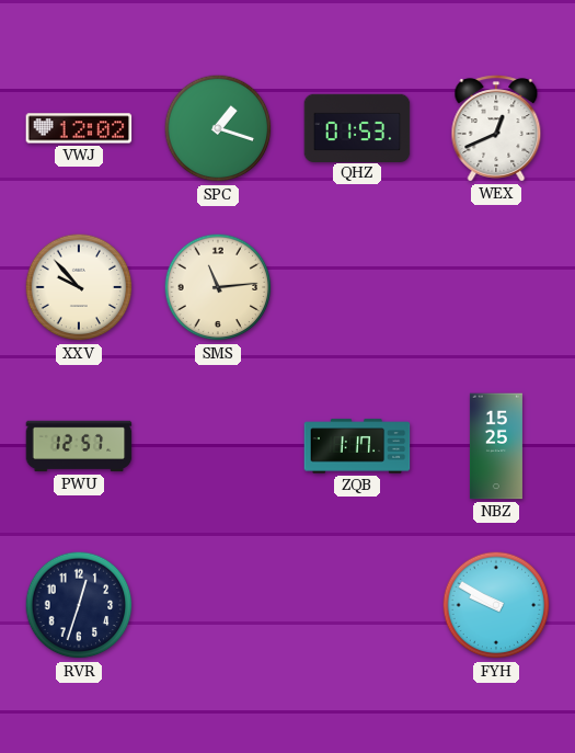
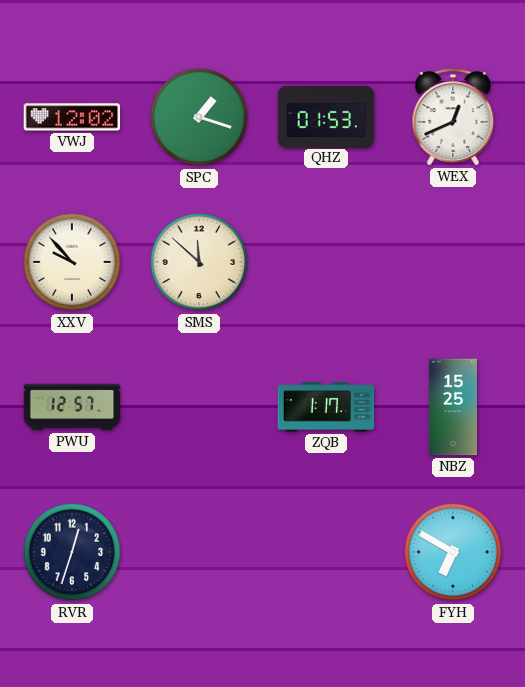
SMS: 11:14 -> 11:52
FYH: 9:50 -> 6:50
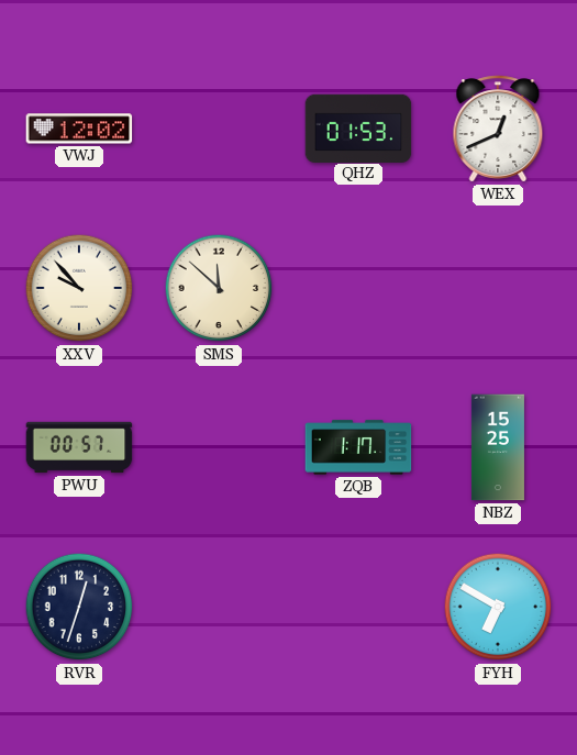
SPC: 1:18 -> none
PWU: 12:57 -> 00:57
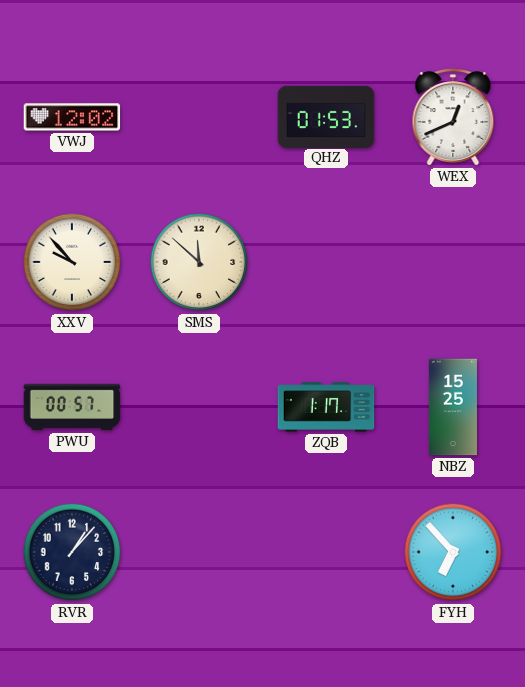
RVR: 12:33 -> 1:07
FYH: 6:50 -> 6:53
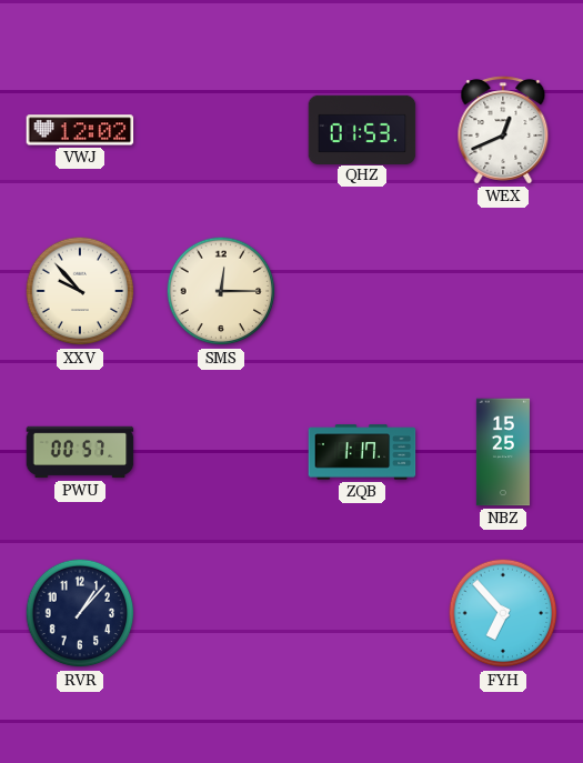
SMS: 11:52 -> 12:15
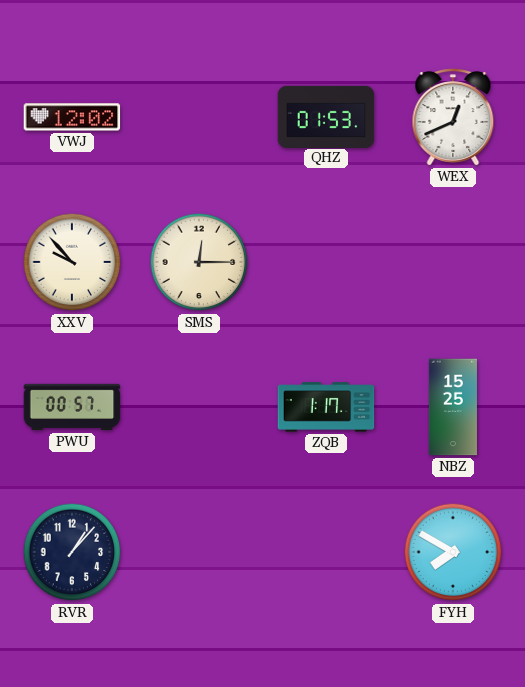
FYH: 6:53 -> 7:50
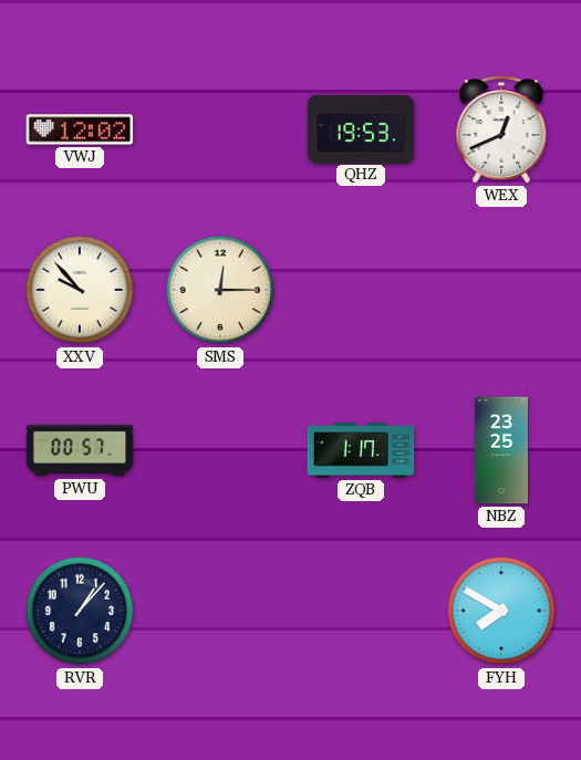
QHZ: 01:53 -> 19:53
NBZ: 15:25 -> 23:25
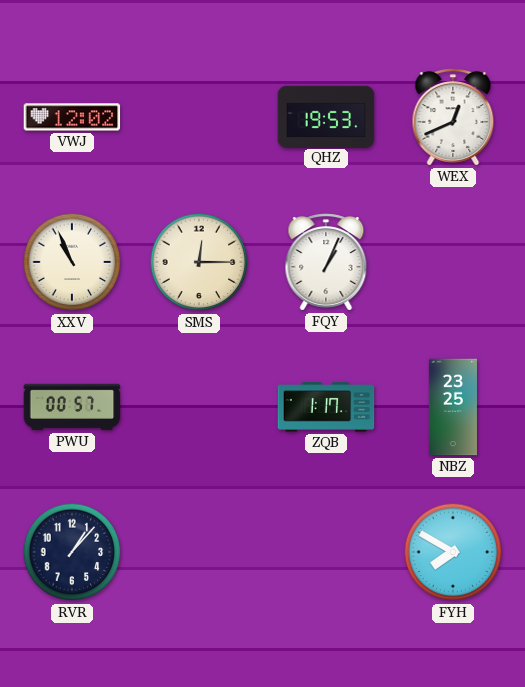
XXV: 9:53 -> 10:56
FQY: none -> 1:04
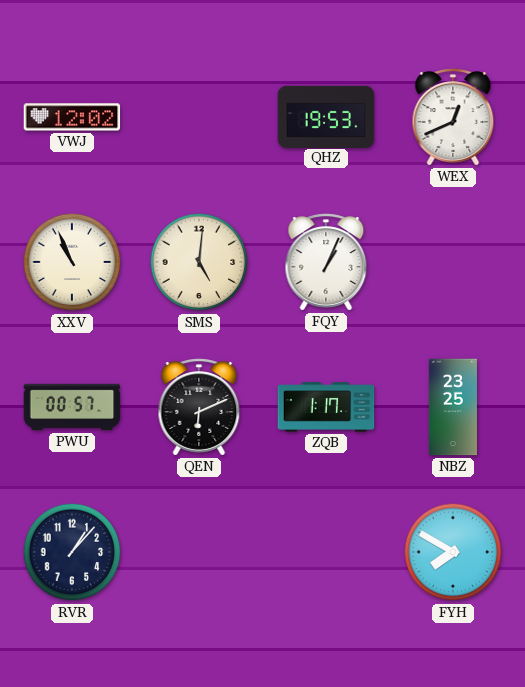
SMS: 12:15 -> 5:01
QEN: none -> 6:11
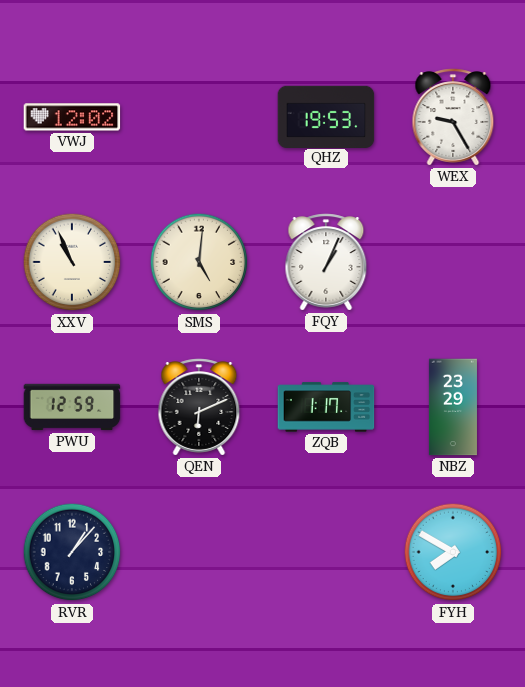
WEX: 12:41 -> 9:25
PWU: 00:57 -> 12:59
NBZ: 23:25 -> 23:29
